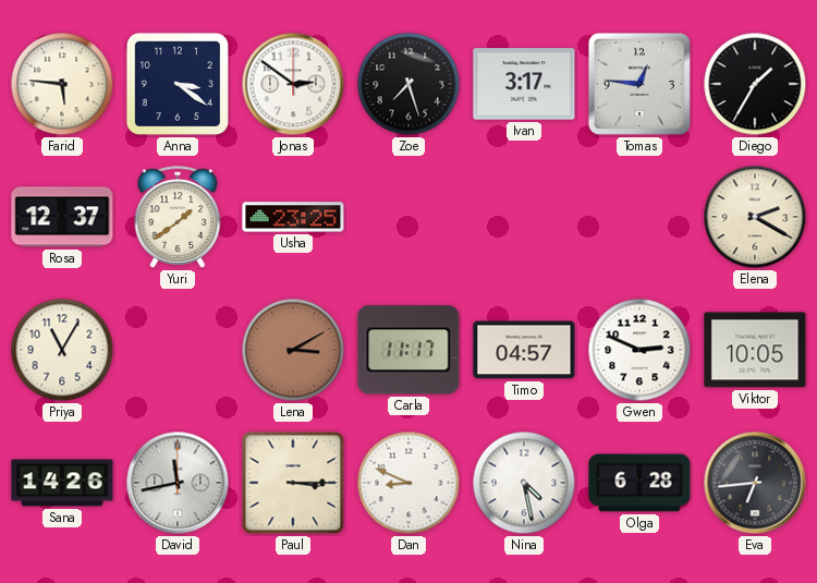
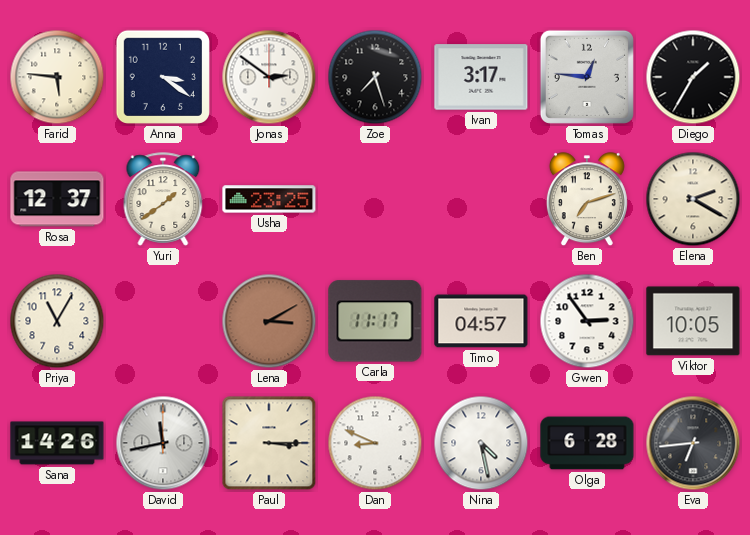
Ben: none -> 7:12
Gwen: 2:49 -> 2:54
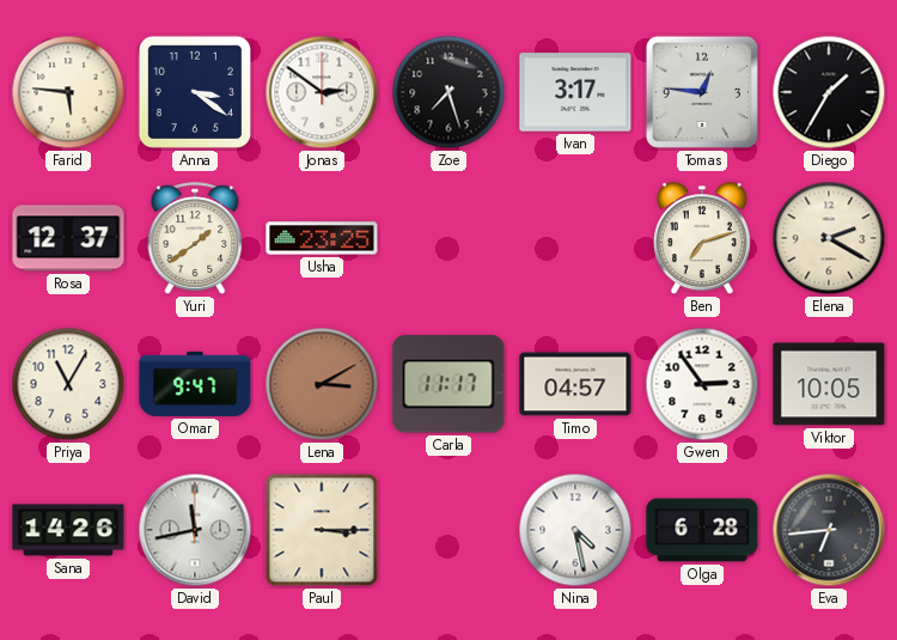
Omar: none -> 9:47
Dan: 8:49 -> none
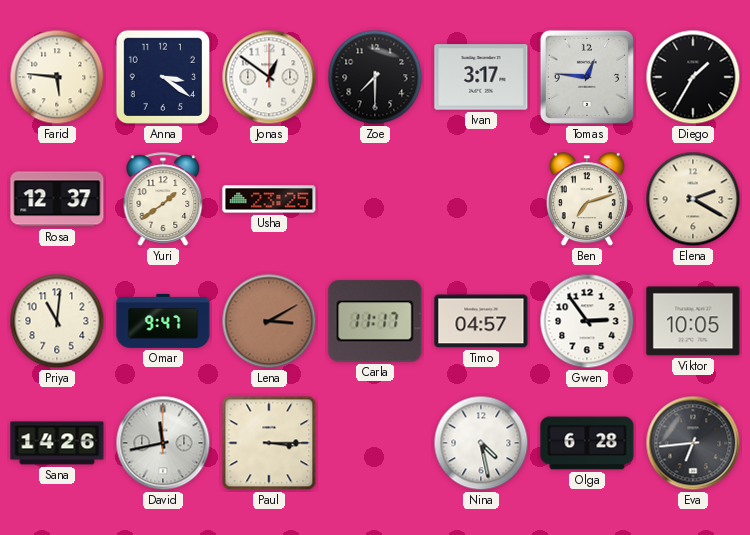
Jonas: 2:51 -> 12:51
Zoe: 7:27 -> 7:30
Priya: 11:05 -> 11:01
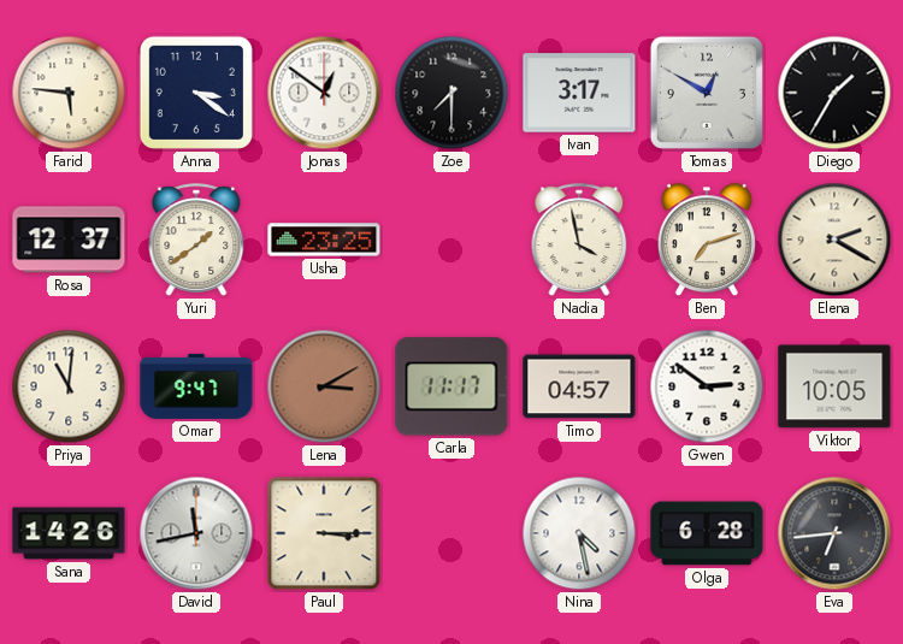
Tomas: 12:46 -> 12:50
Nadia: none -> 3:58
Gwen: 2:54 -> 2:51
